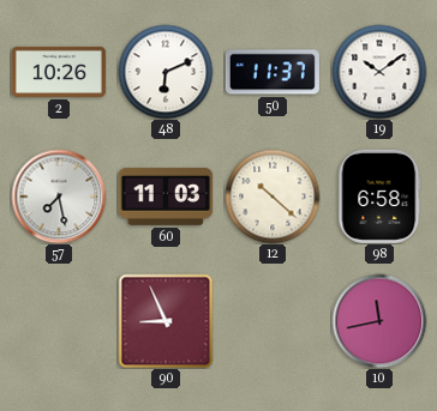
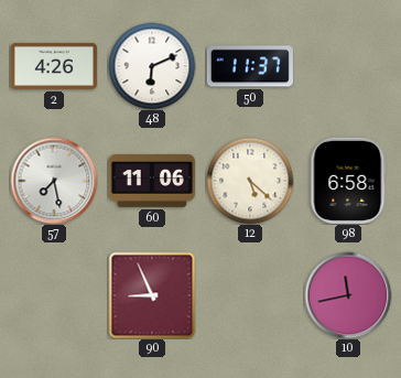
2: 10:26 -> 4:26
19: 10:09 -> none
60: 11:03 -> 11:06
12: 10:22 -> 5:22
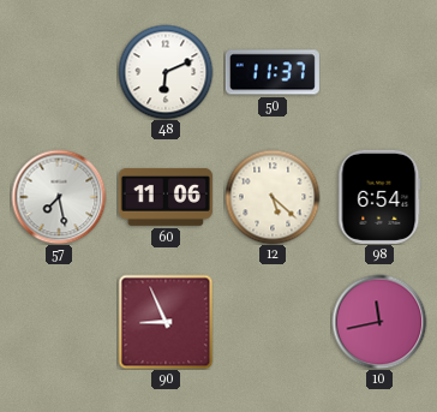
2: 4:26 -> none
98: 6:58 -> 6:54
